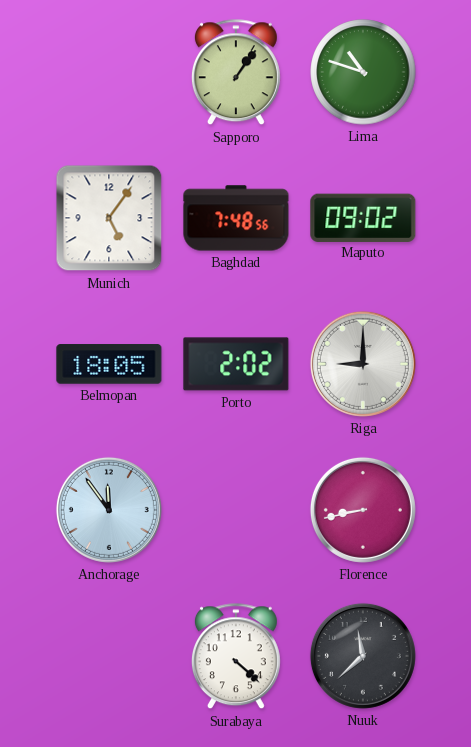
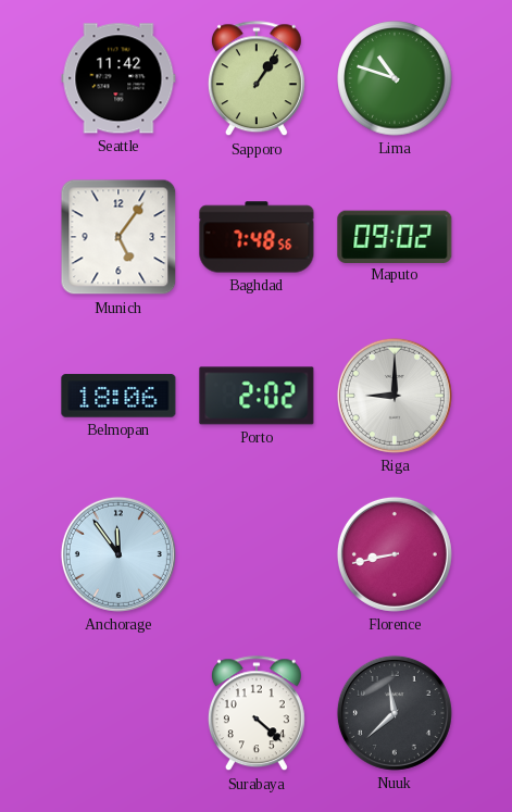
Seattle: none -> 11:42
Belmopan: 18:05 -> 18:06
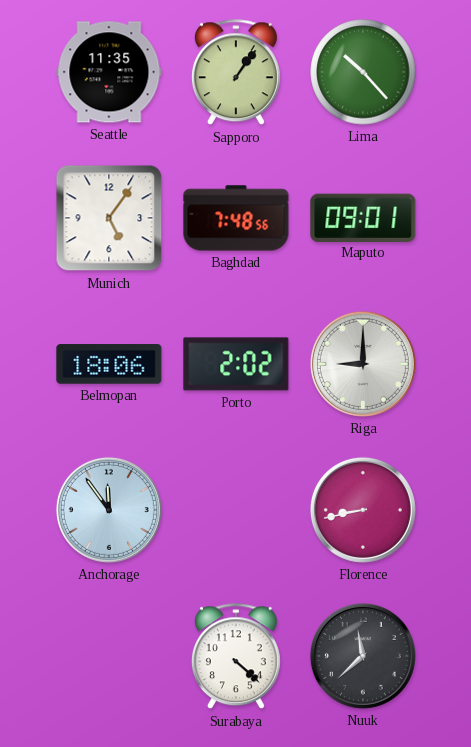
Seattle: 11:42 -> 11:35
Lima: 10:48 -> 10:23
Maputo: 09:02 -> 09:01
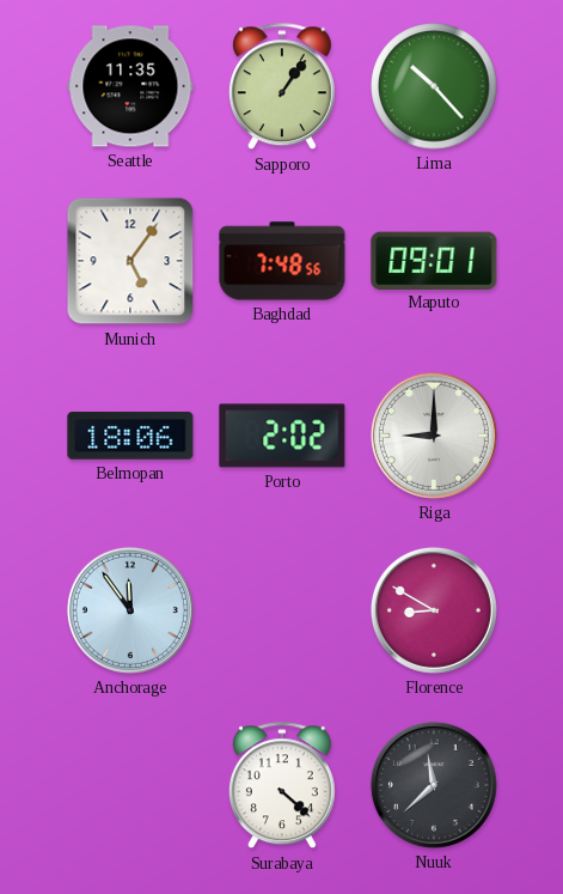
Florence: 8:43 -> 8:50
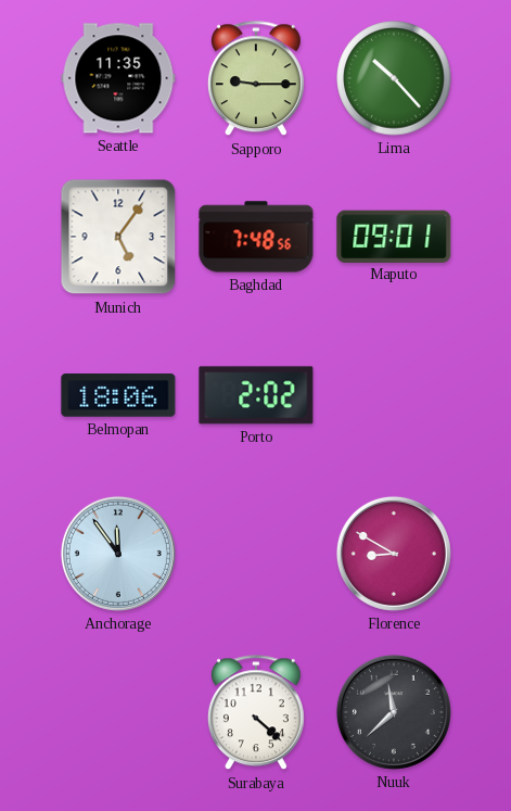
Sapporo: 1:06 -> 9:15
Riga: 9:00 -> none
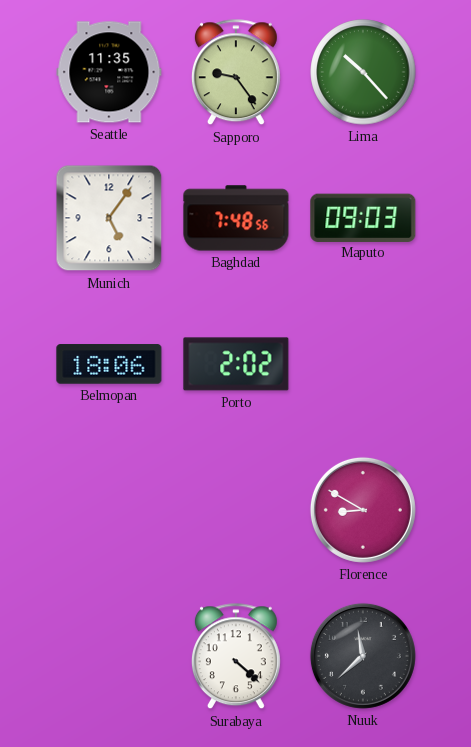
Sapporo: 9:15 -> 9:24
Maputo: 09:01 -> 09:03
Anchorage: 11:54 -> none
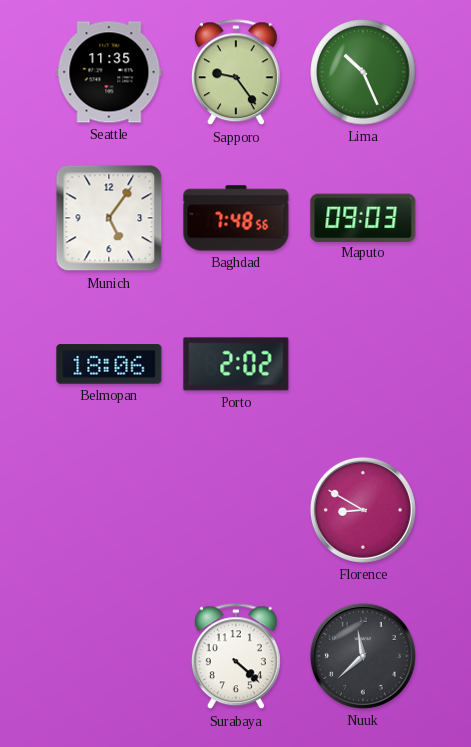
Lima: 10:23 -> 10:26
